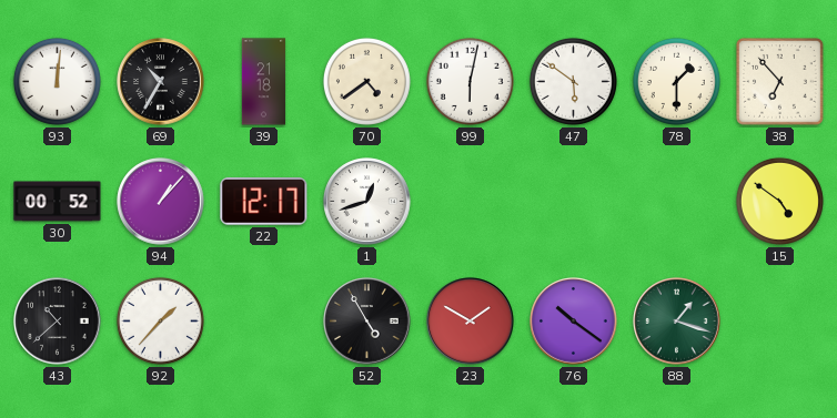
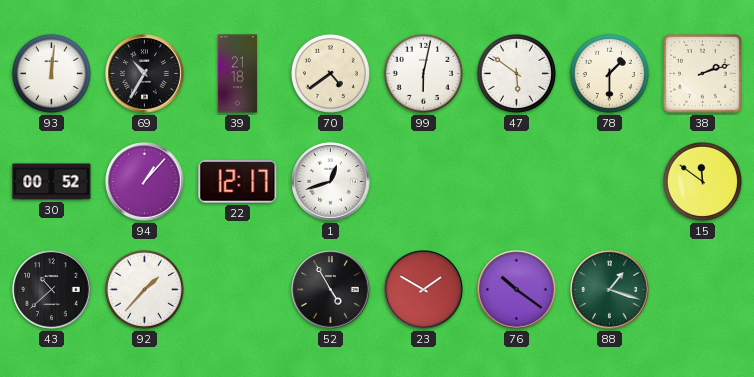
38: 6:53 -> 2:12
15: 4:51 -> 11:51
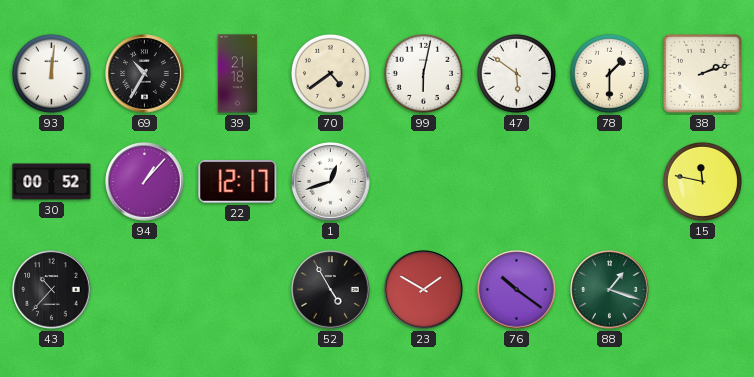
15: 11:51 -> 11:47
43: 10:38 -> 10:37
92: 1:37 -> none
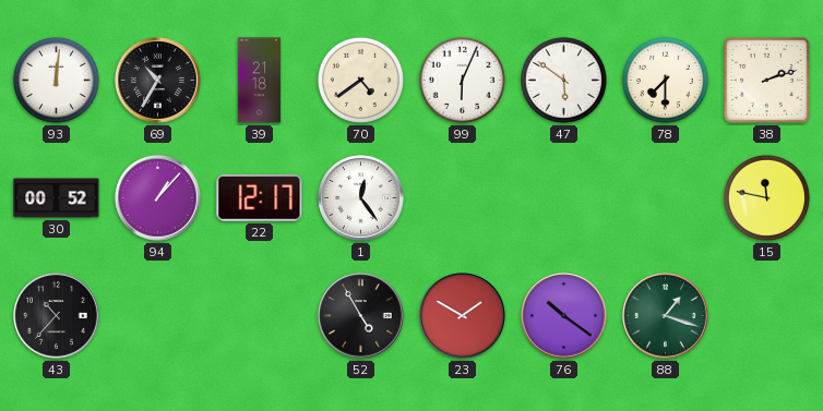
99: 6:02 -> 6:04
78: 1:30 -> 7:30
1: 12:42 -> 12:24
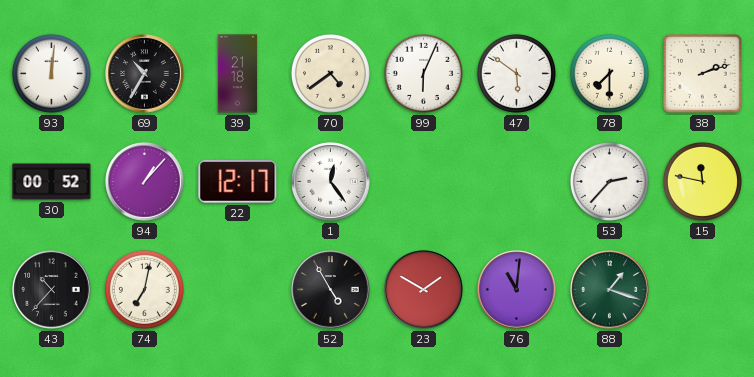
53: none -> 2:37
74: none -> 7:02
76: 10:21 -> 11:01
